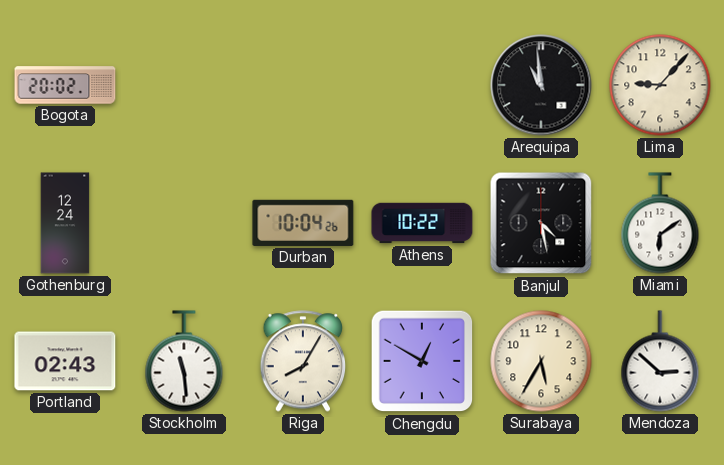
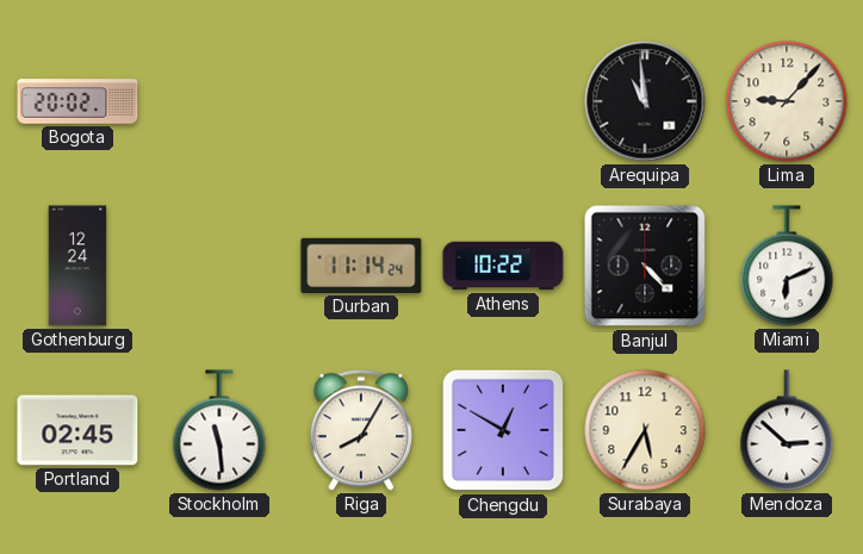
Durban: 10:04 -> 11:14
Banjul: 4:28 -> 4:23
Miami: 6:09 -> 6:11
Portland: 02:43 -> 02:45
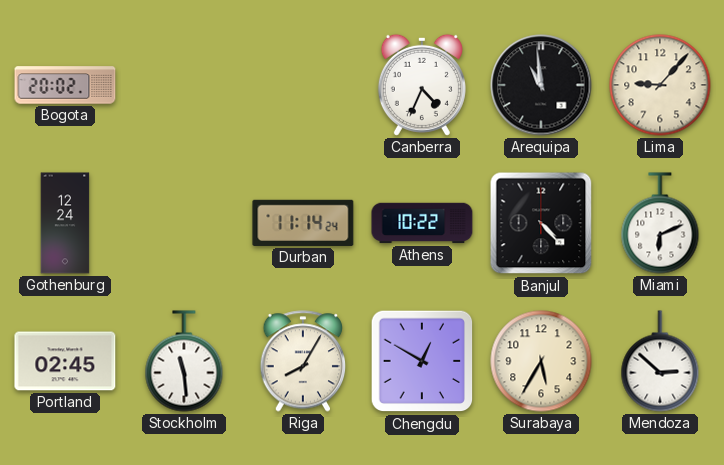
Canberra: none -> 4:34
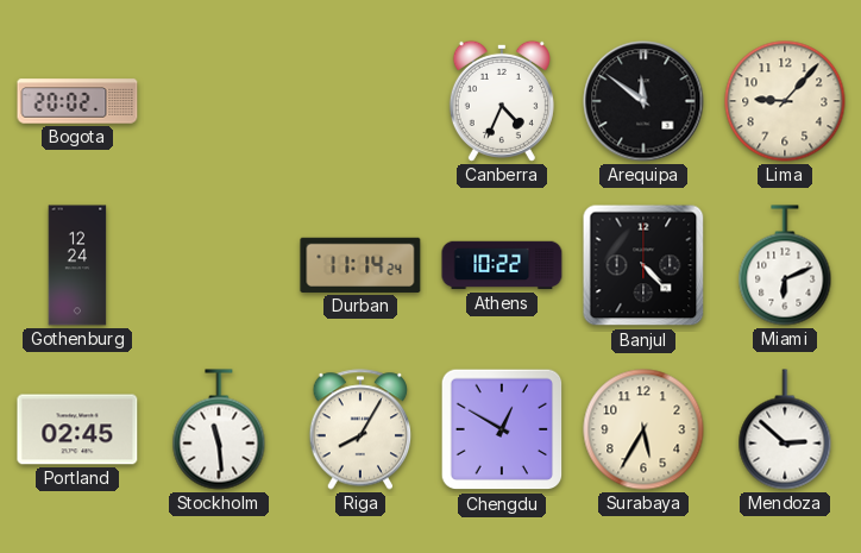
Arequipa: 10:59 -> 11:51
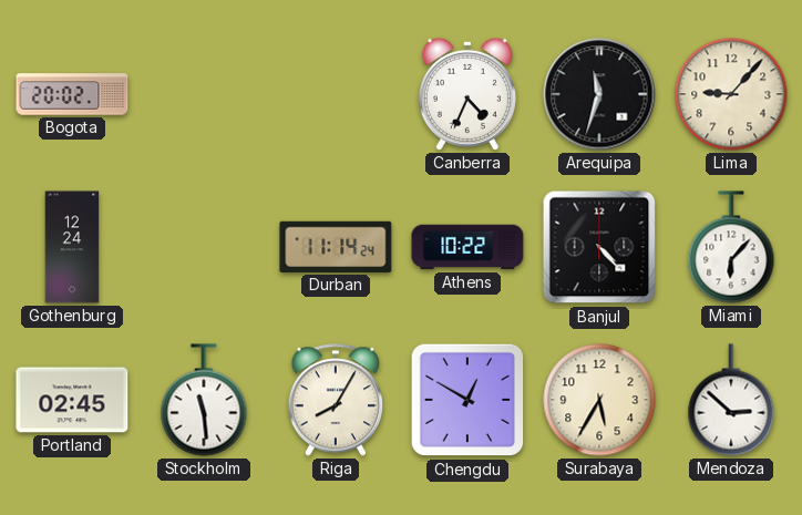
Arequipa: 11:51 -> 11:33
Miami: 6:11 -> 6:07
